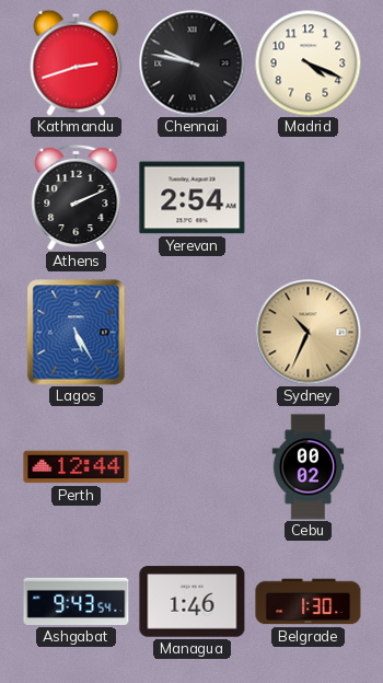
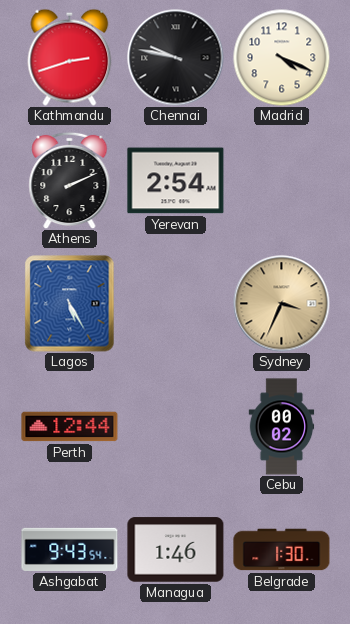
Sydney: 10:34 -> 3:34
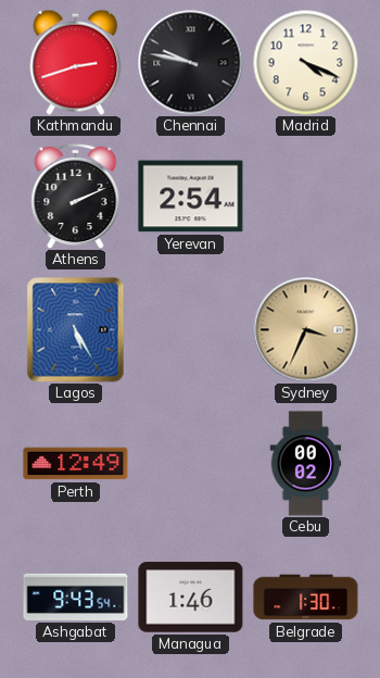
Perth: 12:44 -> 12:49
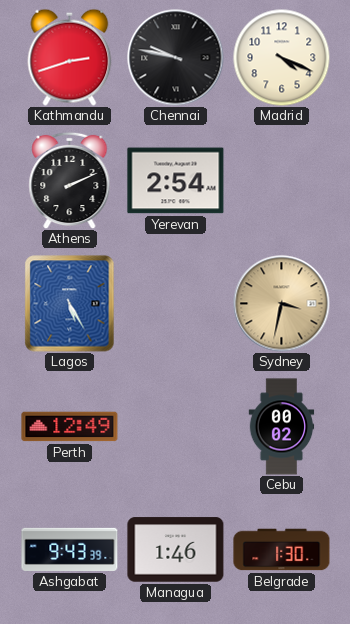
Sydney: 3:34 -> 3:32
Ashgabat: 9:43:54 -> 9:43:39
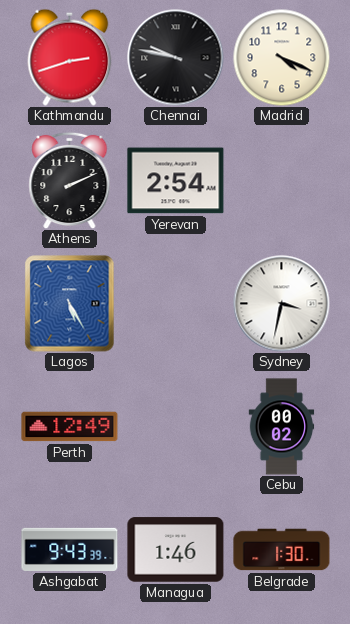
Sydney dial: champagne -> white
